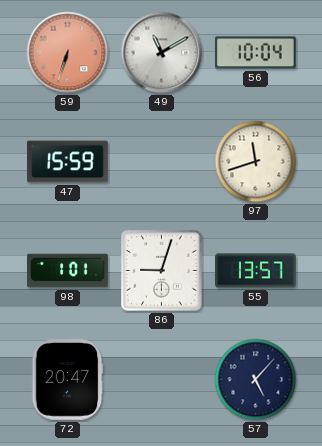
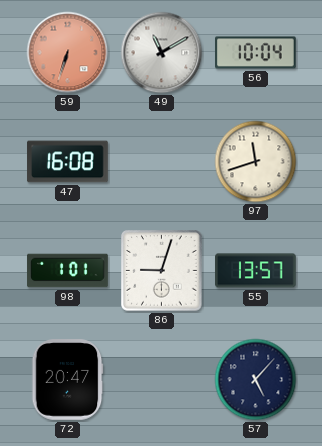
47: 15:59 -> 16:08
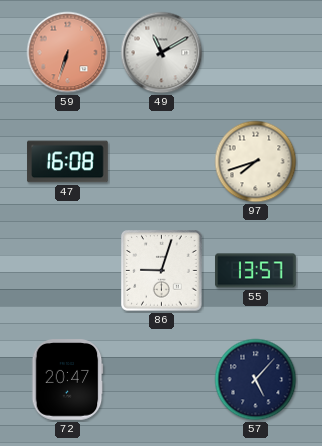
56: 10:04 -> none
97: 11:42 -> 7:42
98: 1:01 -> none
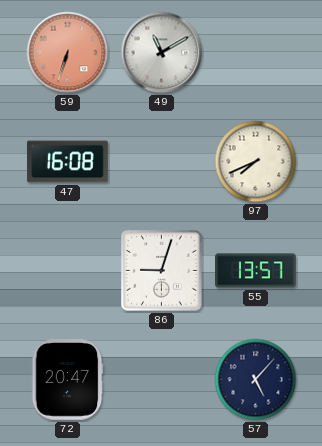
97: 7:42 -> 7:41
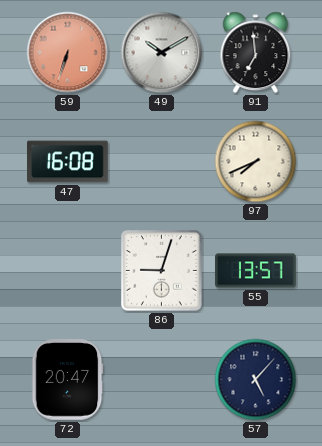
49: 11:10 -> 10:10
91: none -> 6:59
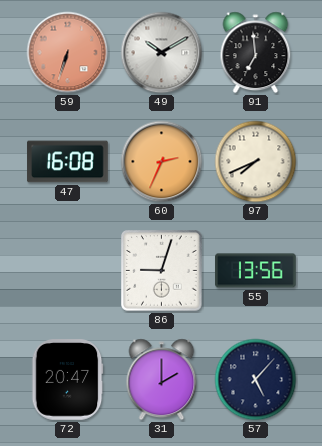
60: none -> 2:34
55: 13:57 -> 13:56
31: none -> 2:00
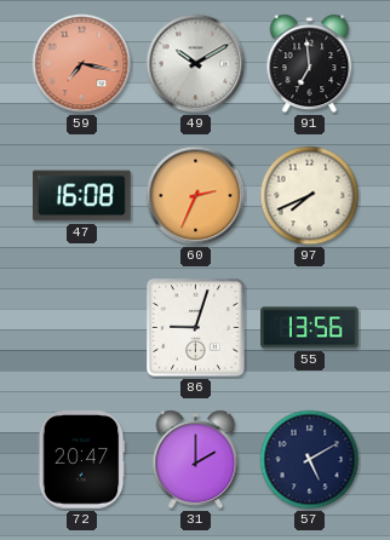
59: 6:33 -> 7:17
57: 5:07 -> 5:10
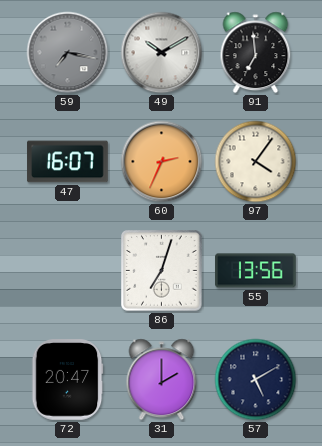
59 dial: salmon -> grey
47: 16:08 -> 16:07
97: 7:41 -> 4:06
86: 9:03 -> 7:03
